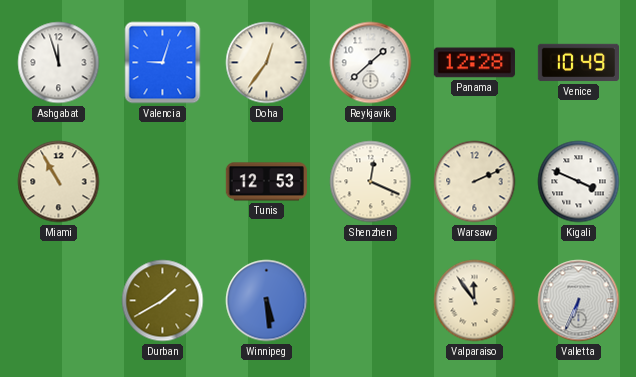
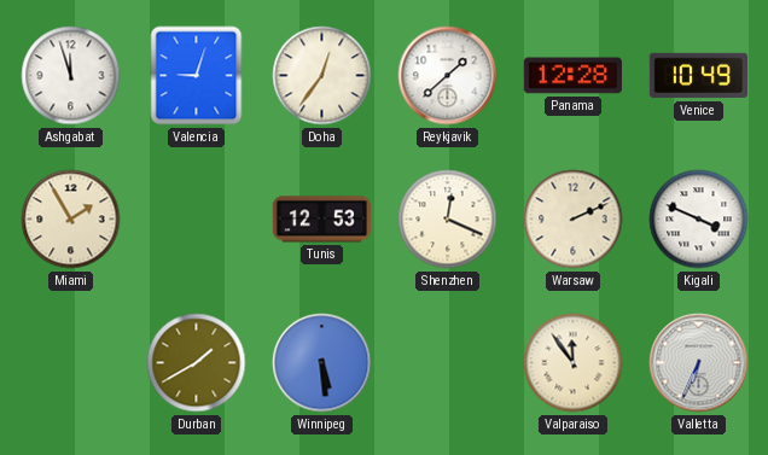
Miami: 10:55 -> 1:55
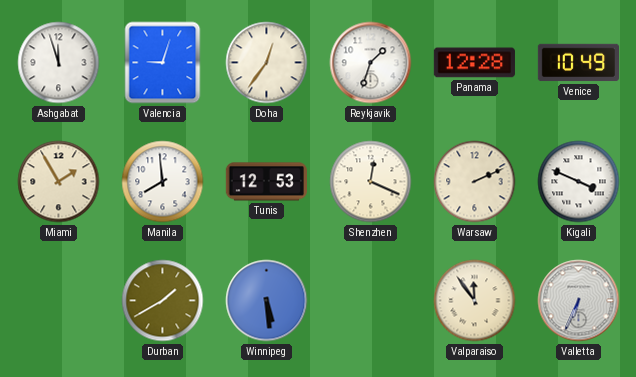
Reykjavik: 1:38 -> 1:33
Manila: none -> 7:59
